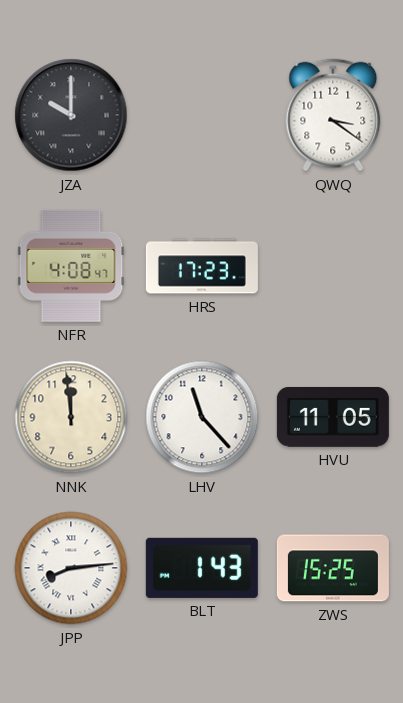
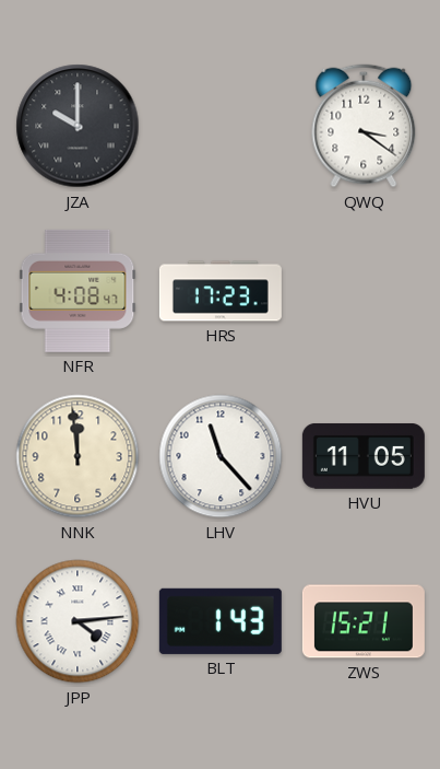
JPP: 8:14 -> 4:14
ZWS: 15:25 -> 15:21
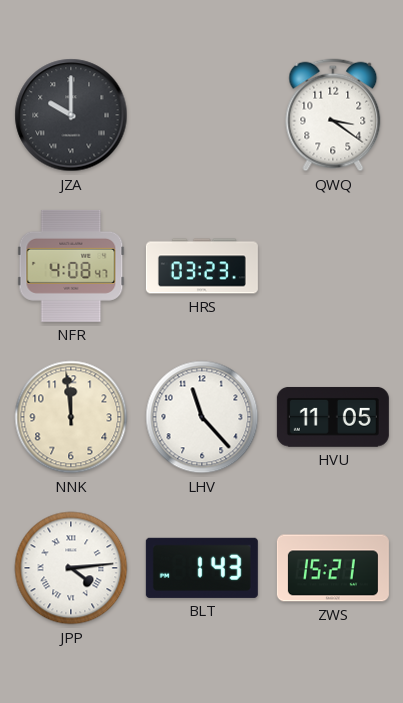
HRS: 17:23 -> 03:23
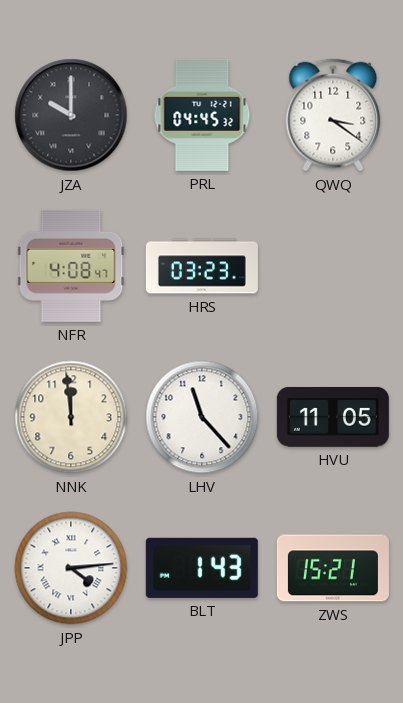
PRL: none -> 04:45
